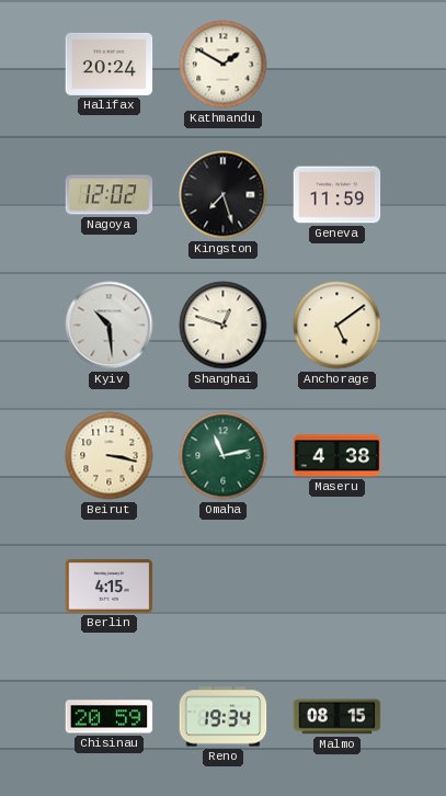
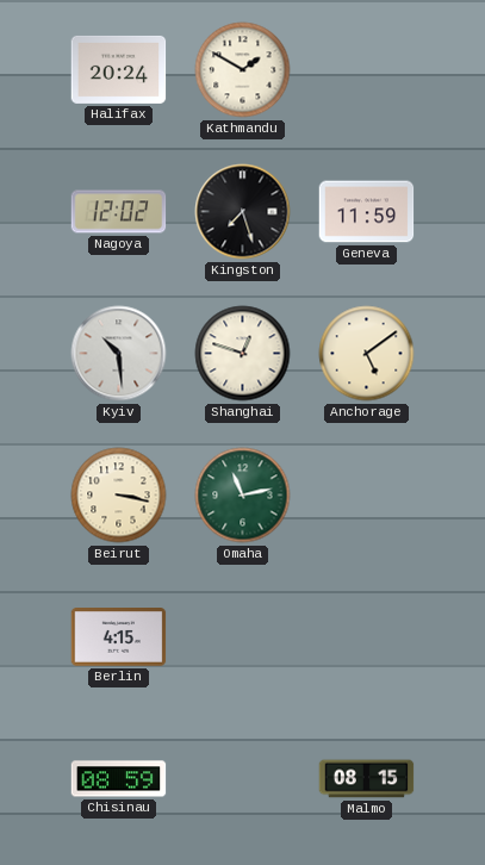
Maseru: 4:38 -> none
Chisinau: 20:59 -> 08:59
Reno: 19:34 -> none
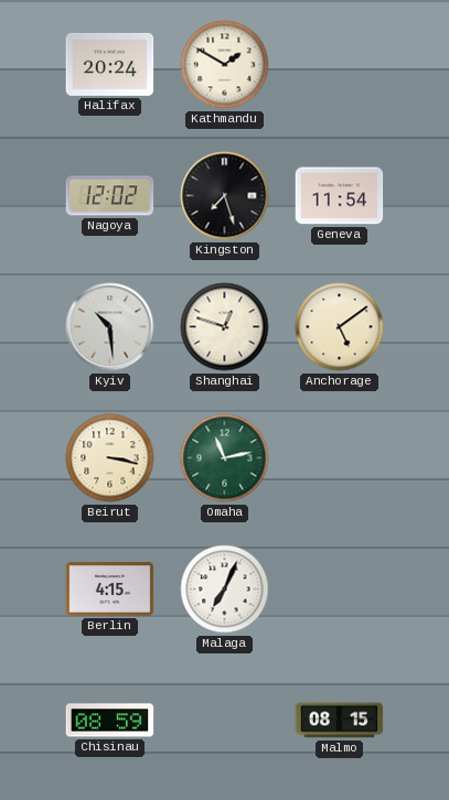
Geneva: 11:59 -> 11:54
Malaga: none -> 7:04
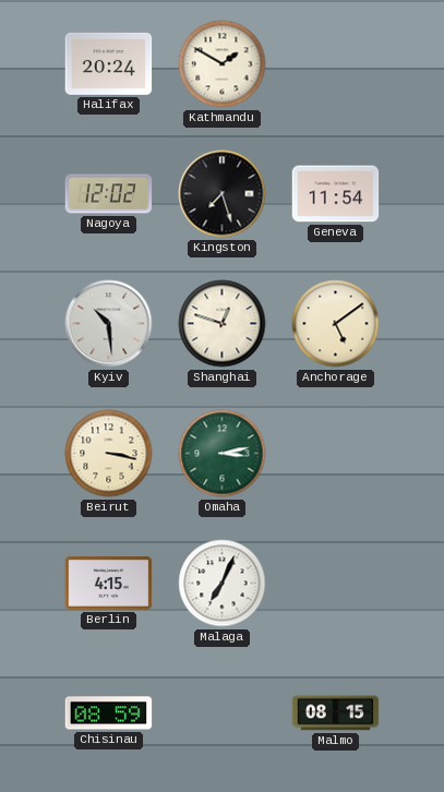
Omaha: 11:13 -> 3:13
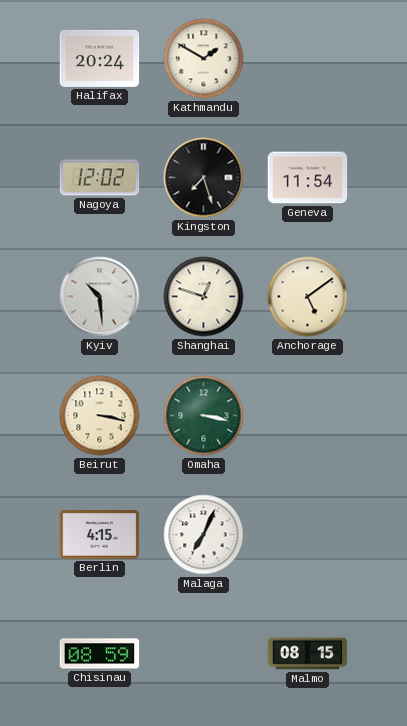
Omaha: 3:13 -> 3:17
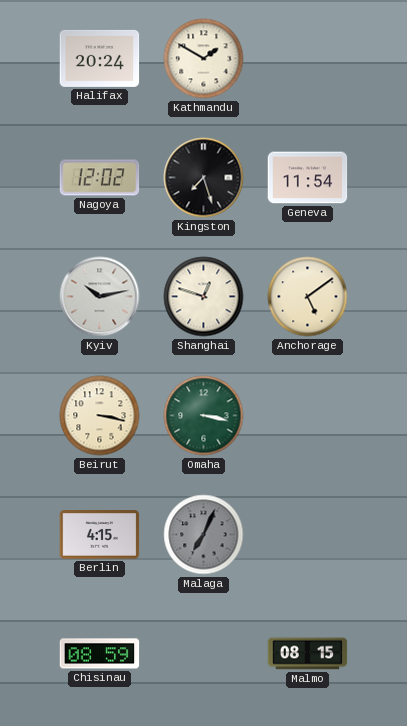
Kyiv: 10:29 -> 10:13
Malaga dial: white -> grey
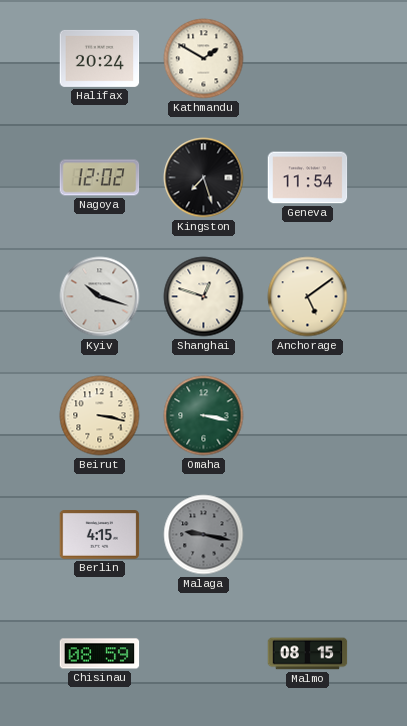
Kyiv: 10:13 -> 10:18
Malaga: 7:04 -> 9:17
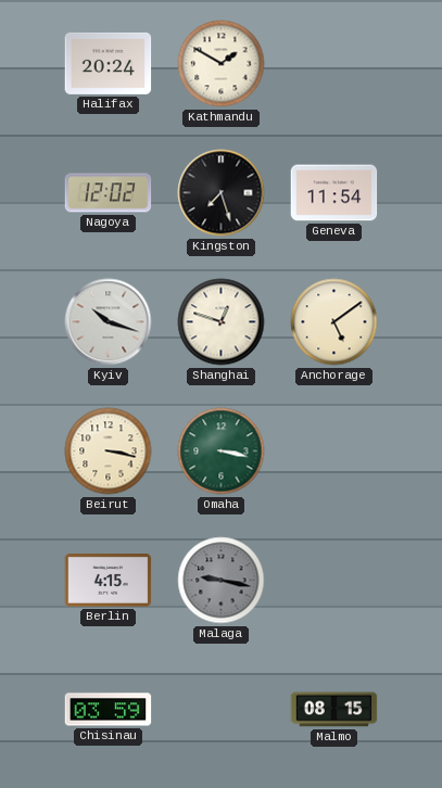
Chisinau: 08:59 -> 03:59
